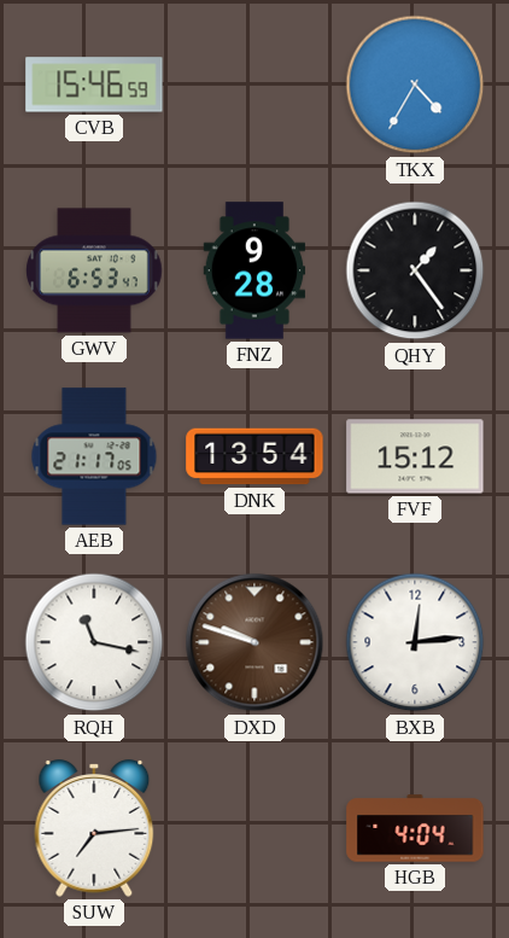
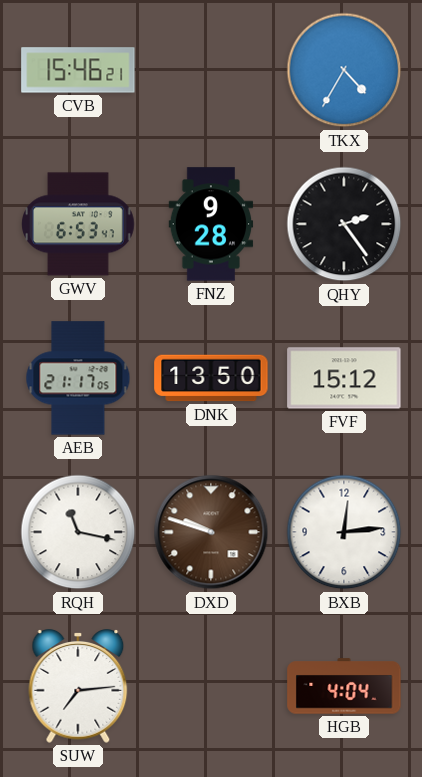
CVB: 15:46:59 -> 15:46:21
QHY: 1:24 -> 2:24
DNK: 13:54 -> 13:50
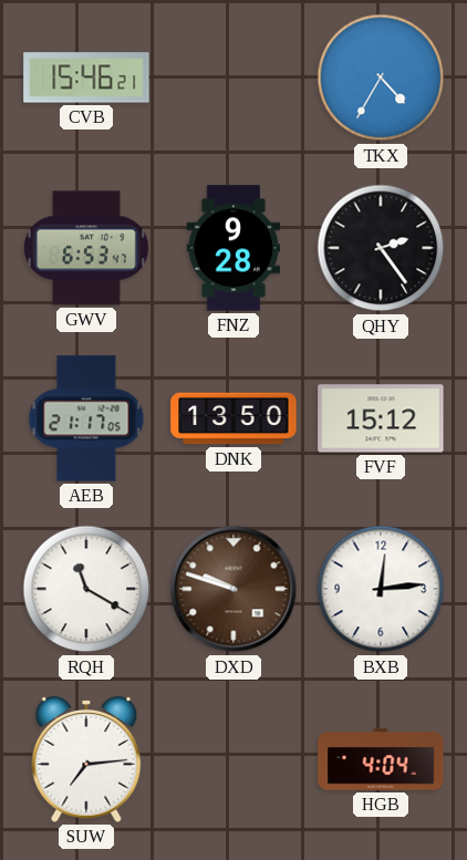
RQH: 11:17 -> 11:20
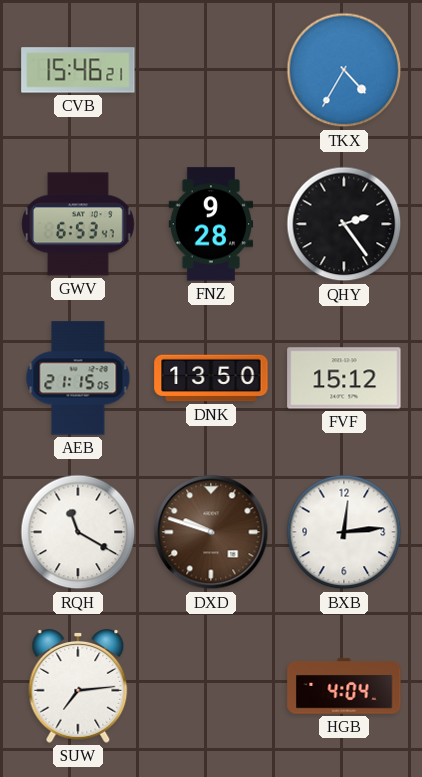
AEB: 21:17 -> 21:15
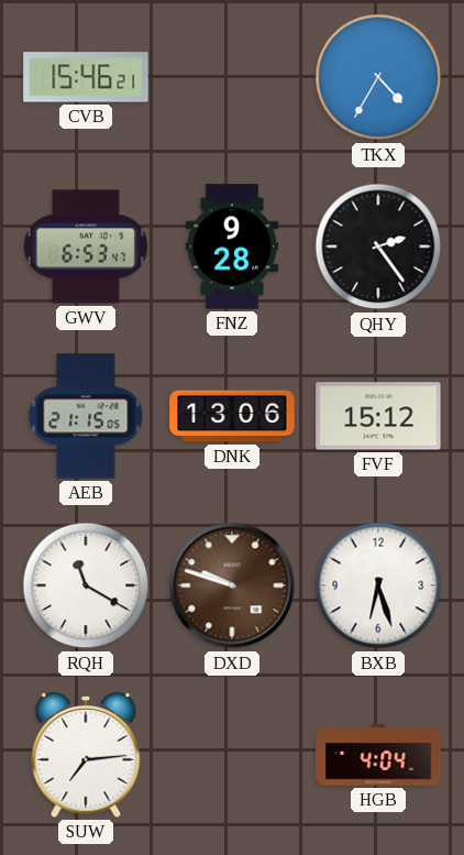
DNK: 13:50 -> 13:06
BXB: 12:14 -> 6:27
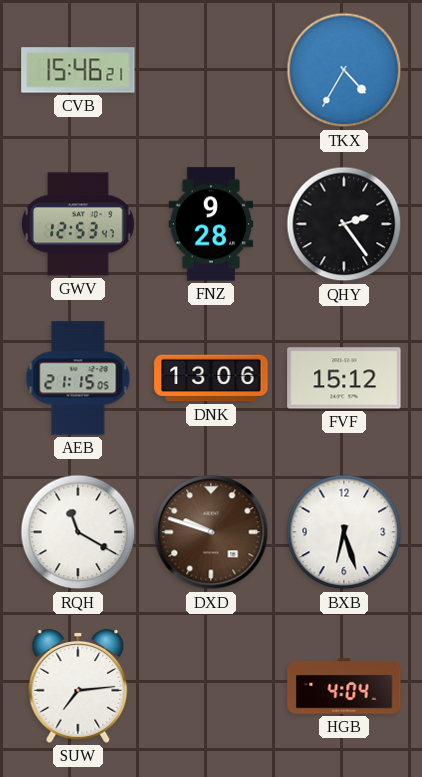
GWV: 6:53 -> 12:53
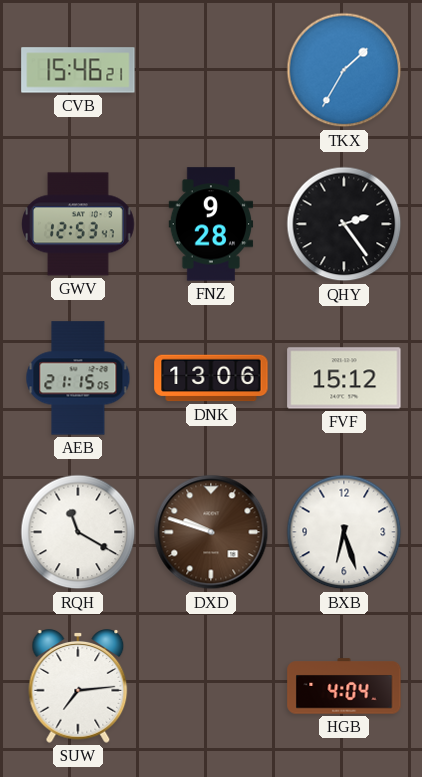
TKX: 4:35 -> 1:35
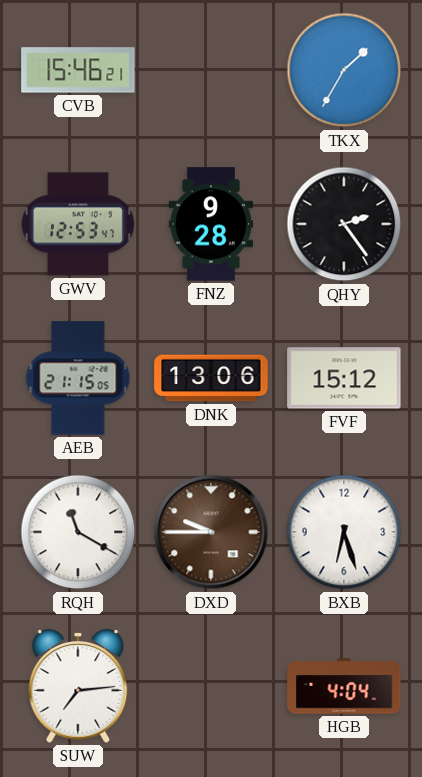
DXD: 9:48 -> 9:45
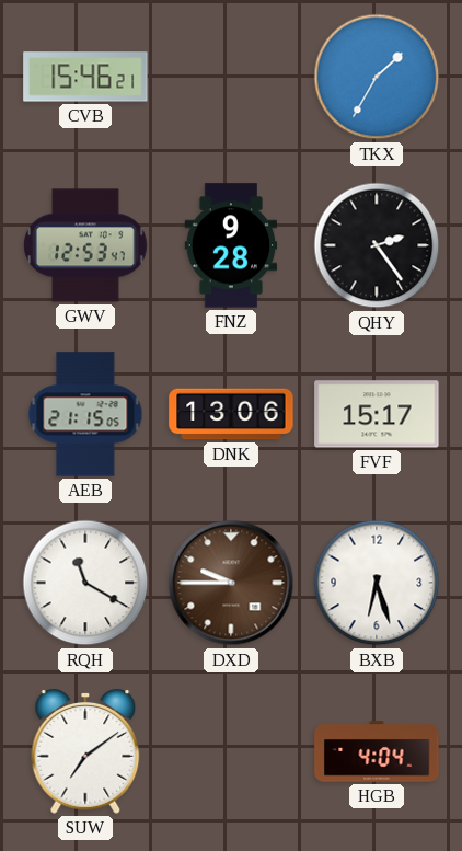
FVF: 15:12 -> 15:17
SUW: 7:14 -> 7:09
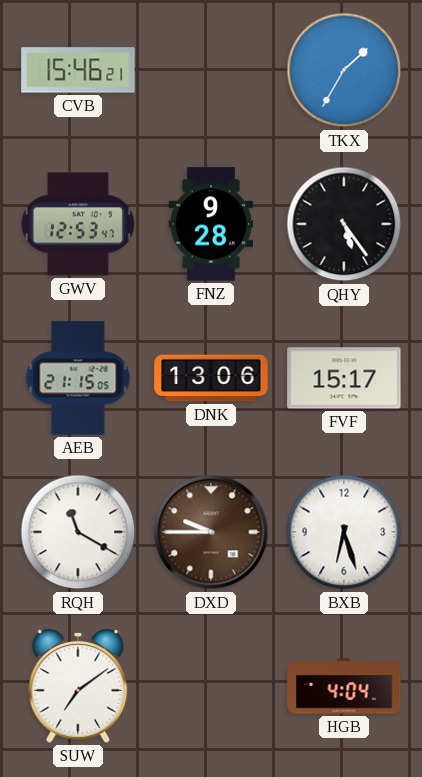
QHY: 2:24 -> 5:24
